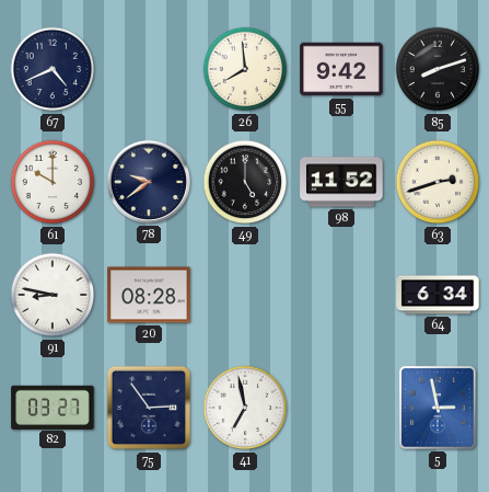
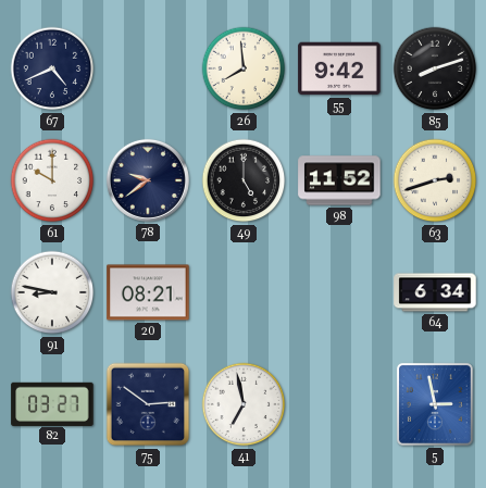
20: 08:28 -> 08:21
75: 2:54 -> 2:51
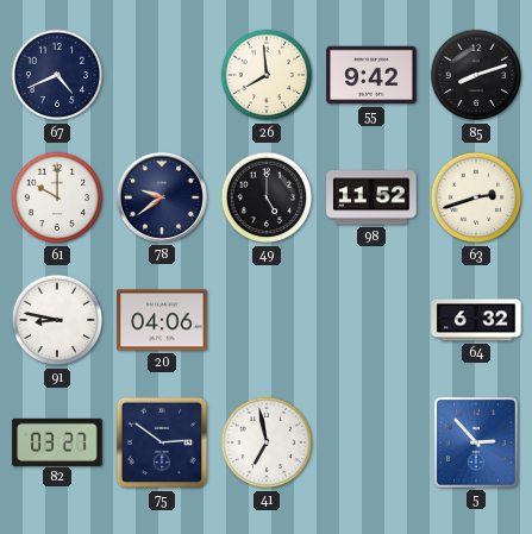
20: 08:21 -> 04:06
64: 6:34 -> 6:32
5: 2:58 -> 2:53
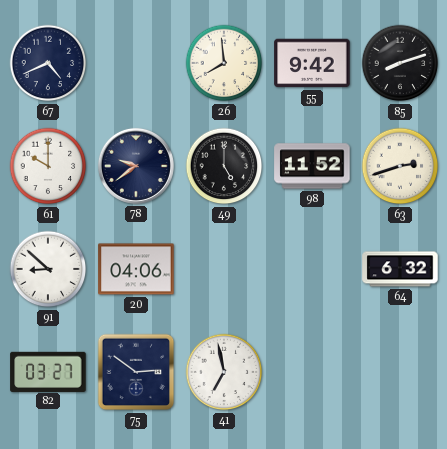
91: 8:47 -> 8:52
5: 2:53 -> none
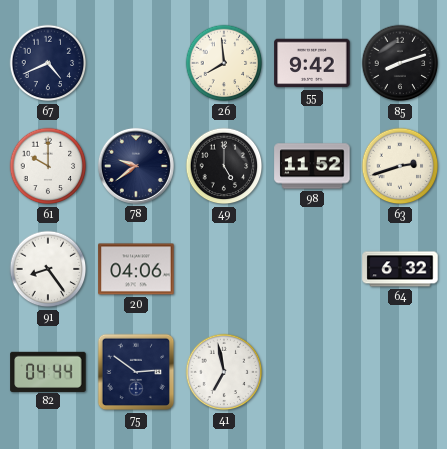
91: 8:52 -> 8:24
82: 03:27 -> 04:44
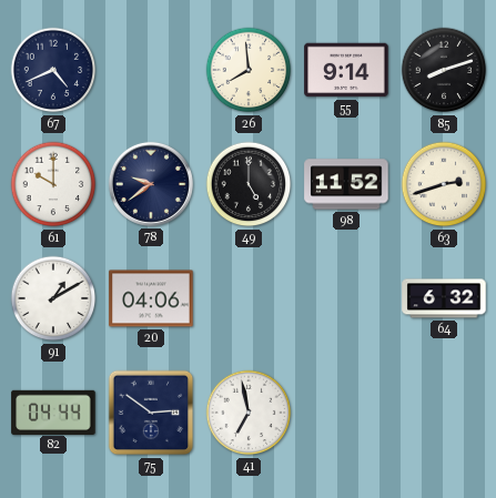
55: 9:42 -> 9:14
91: 8:24 -> 1:10
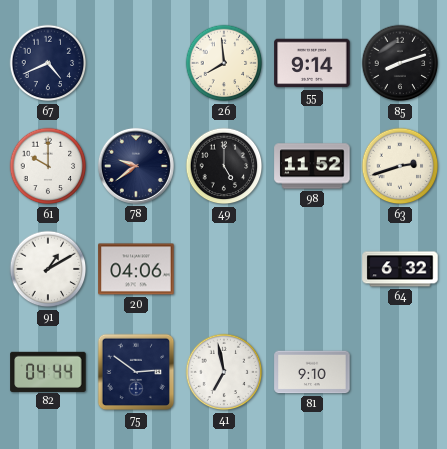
81: none -> 9:10
